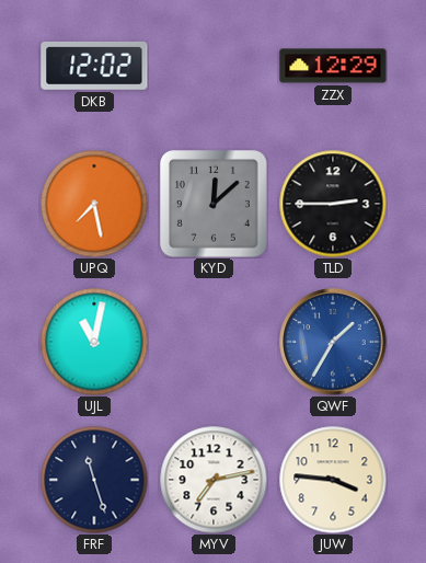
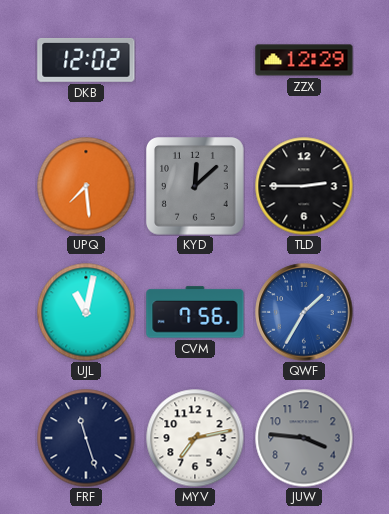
UPQ: 7:28 -> 7:29
CVM: none -> 7:56
JUW dial: cream -> grey
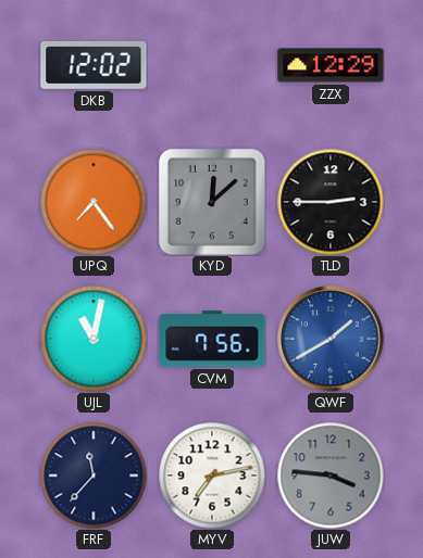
UPQ: 7:29 -> 7:24
QWF: 1:35 -> 1:40
FRF: 11:27 -> 11:37
